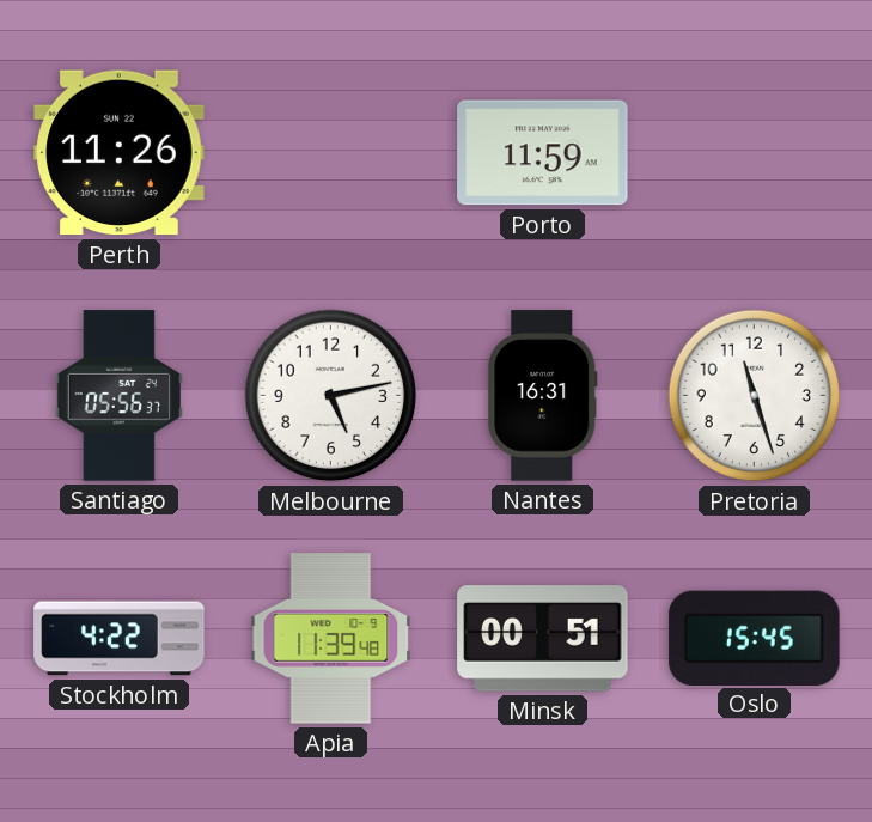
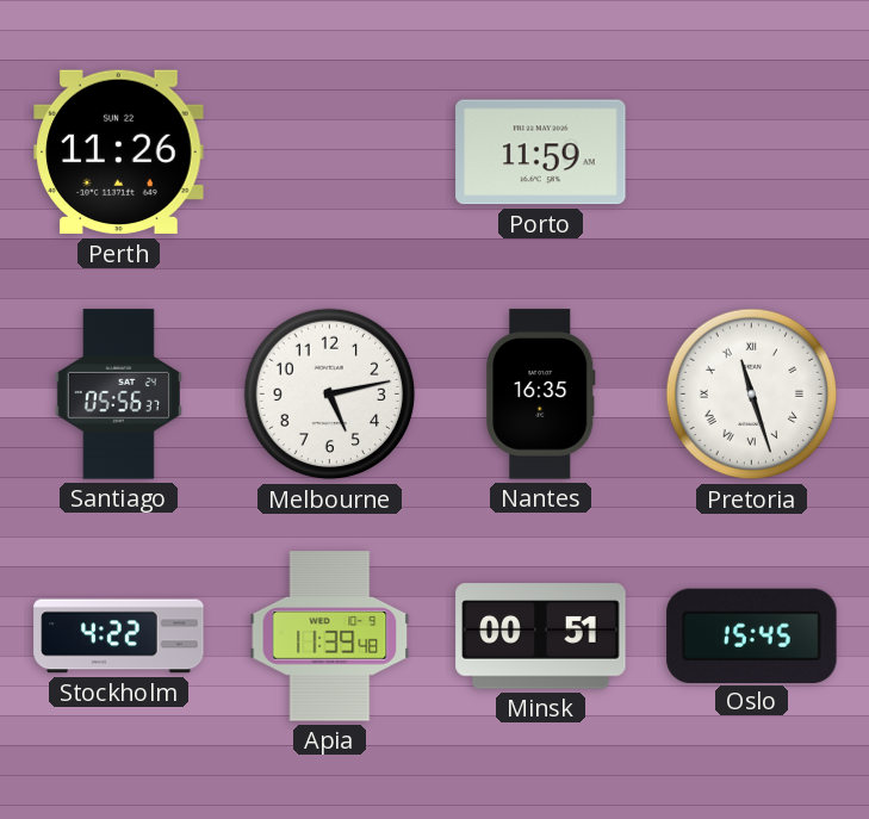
Nantes: 16:31 -> 16:35
Pretoria numerals: Arabic -> Roman
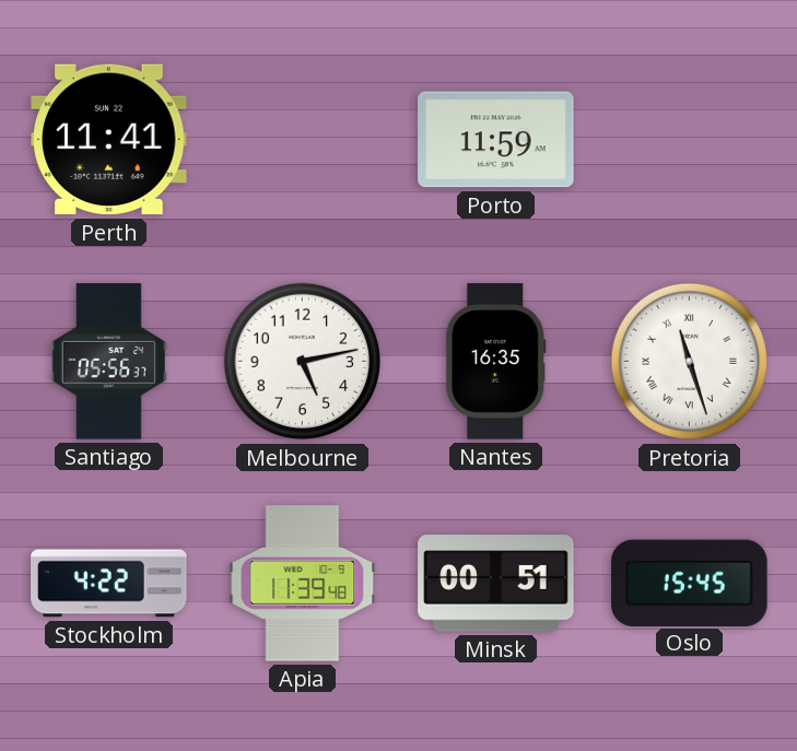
Perth: 11:26 -> 11:41
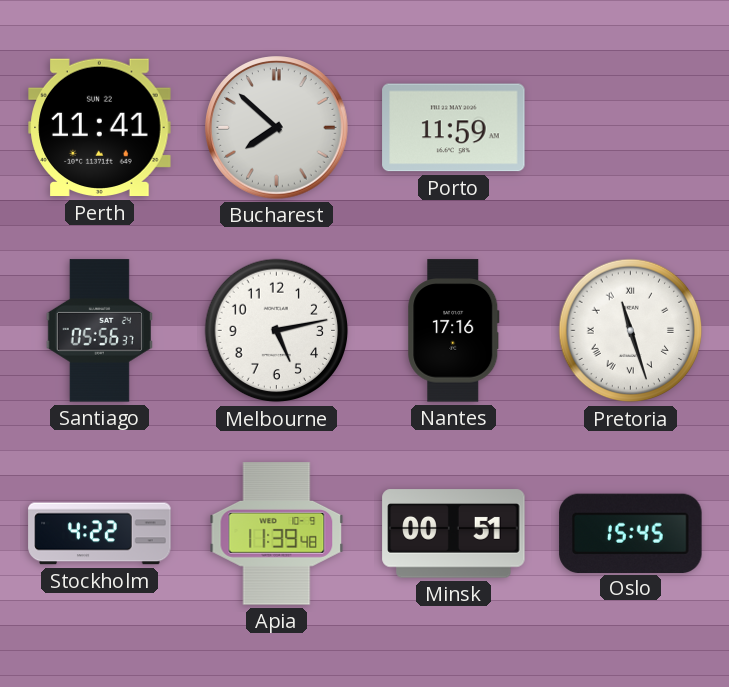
Bucharest: none -> 7:52
Nantes: 16:35 -> 17:16
